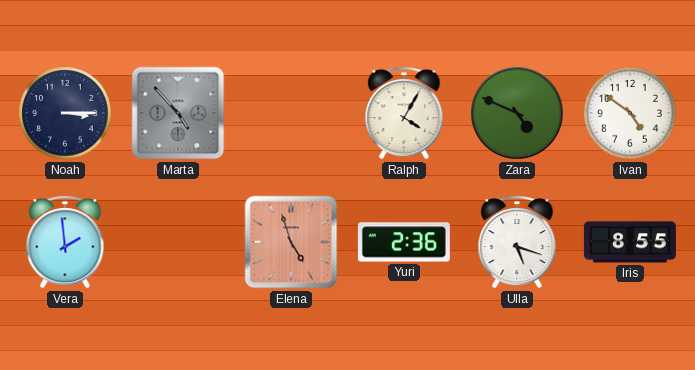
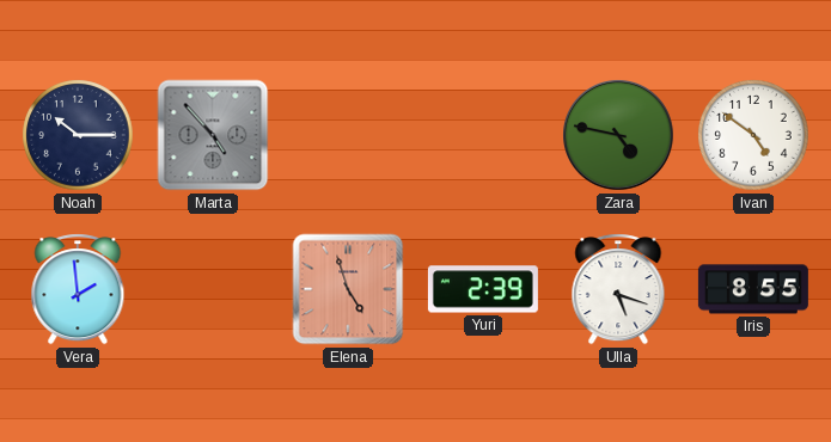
Noah: 3:15 -> 10:15
Ralph: 4:05 -> none
Zara: 4:49 -> 4:47
Yuri: 2:36 -> 2:39
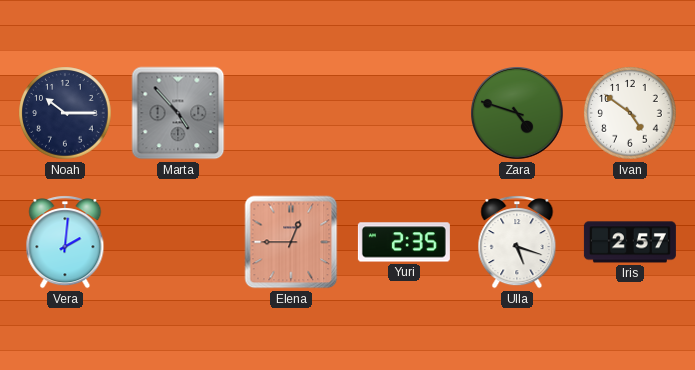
Zara: 4:47 -> 4:48
Vera: 1:59 -> 2:01
Elena: 4:57 -> 12:45
Yuri: 2:39 -> 2:35
Iris: 8:55 -> 2:57
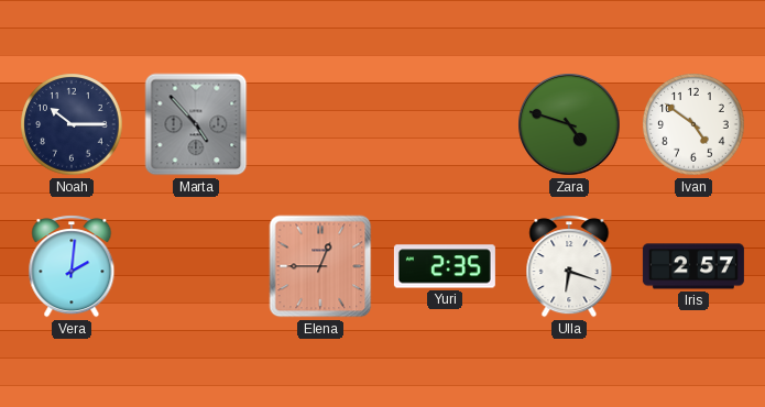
Ulla: 5:18 -> 6:18
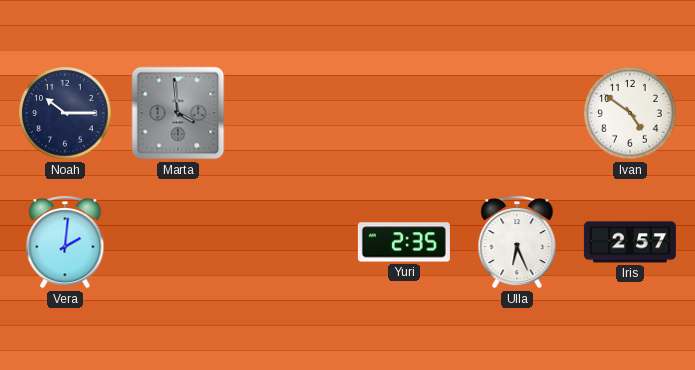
Marta: 4:53 -> 3:59
Zara: 4:48 -> none
Elena: 12:45 -> none
Ulla: 6:18 -> 6:26
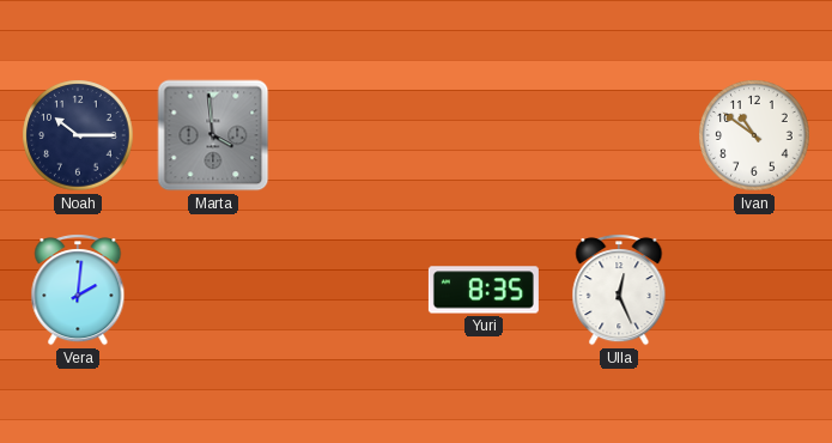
Ivan: 4:51 -> 10:51
Yuri: 2:35 -> 8:35
Ulla: 6:26 -> 12:26
Iris: 2:57 -> none
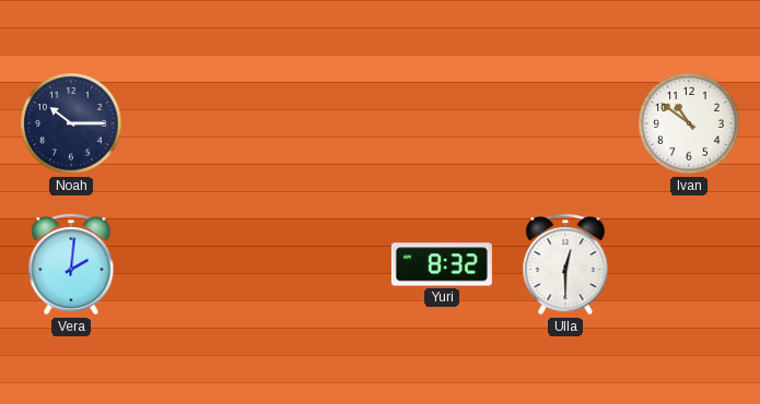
Marta: 3:59 -> none
Yuri: 8:35 -> 8:32
Ulla: 12:26 -> 12:30
